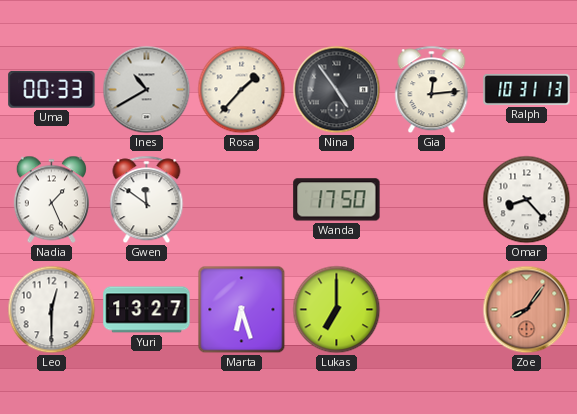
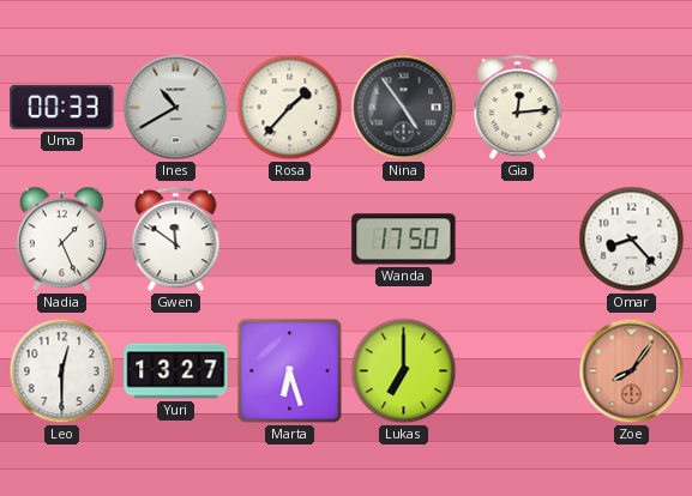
Ralph: 10:31 -> none
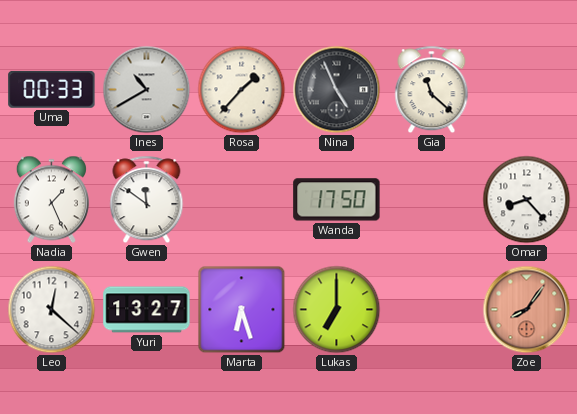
Nina: 4:54 -> 4:56
Gia: 12:14 -> 11:22
Leo: 12:30 -> 12:22
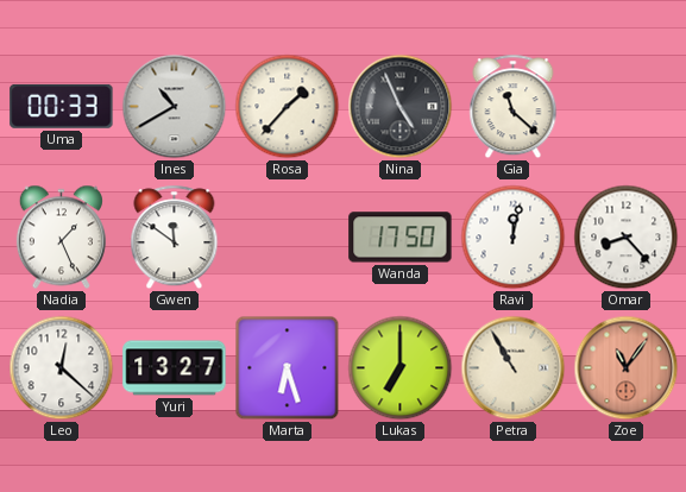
Ravi: none -> 12:02
Petra: none -> 10:55
Zoe: 8:06 -> 11:06
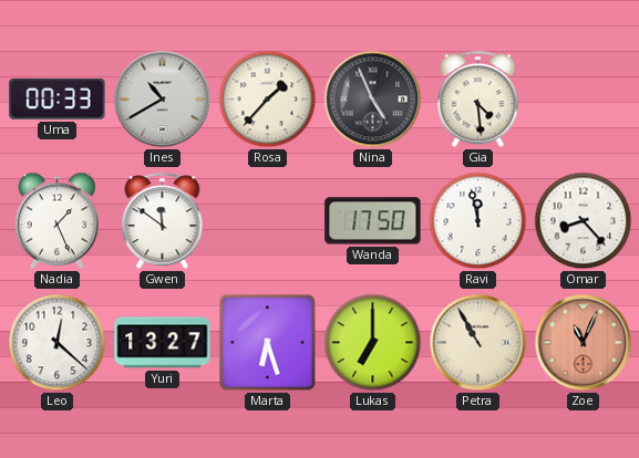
Gia: 11:22 -> 4:29
Ravi: 12:02 -> 11:58
Zoe: 11:06 -> 11:04
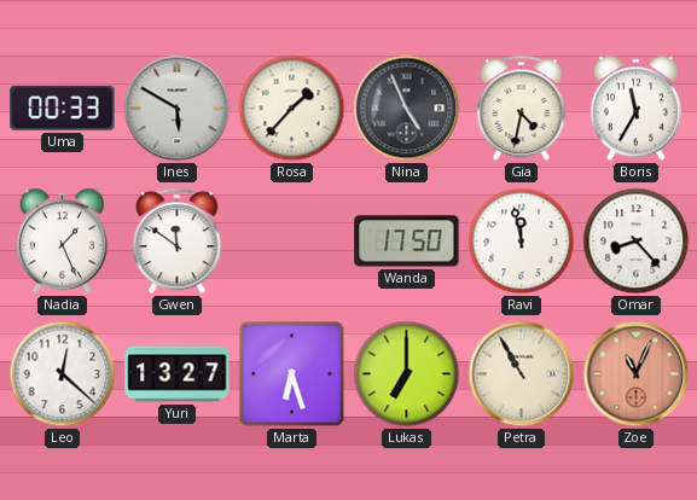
Ines: 10:40 -> 5:50
Gia: 4:29 -> 4:32
Boris: none -> 11:35
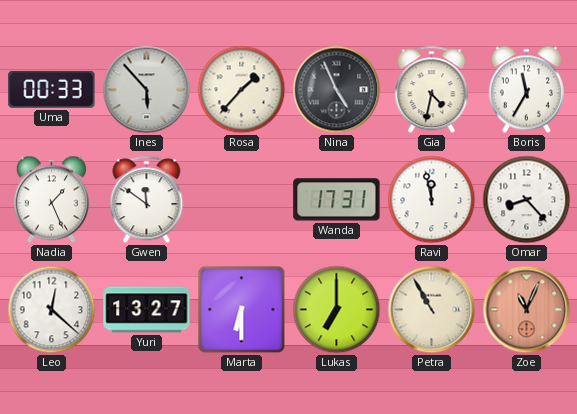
Ines: 5:50 -> 5:53
Wanda: 17:50 -> 17:31
Marta: 6:27 -> 6:30
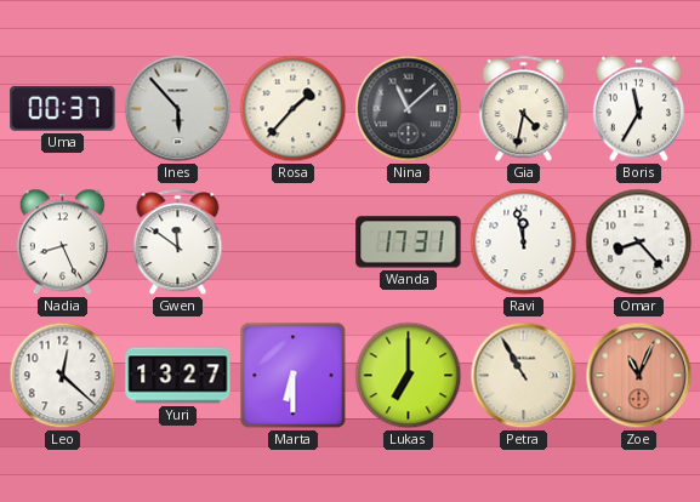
Uma: 00:33 -> 00:37
Nina: 4:56 -> 11:08
Nadia: 1:26 -> 8:26
